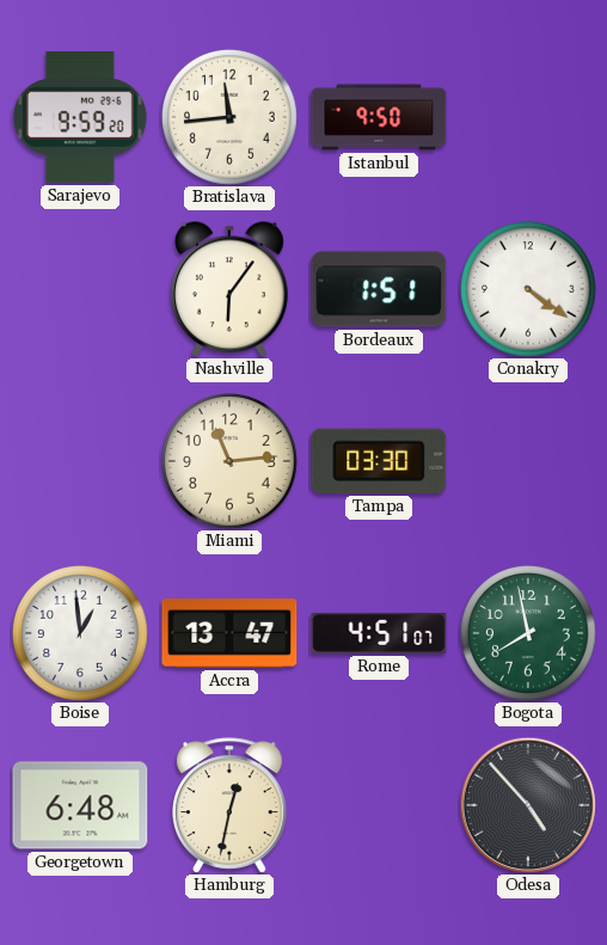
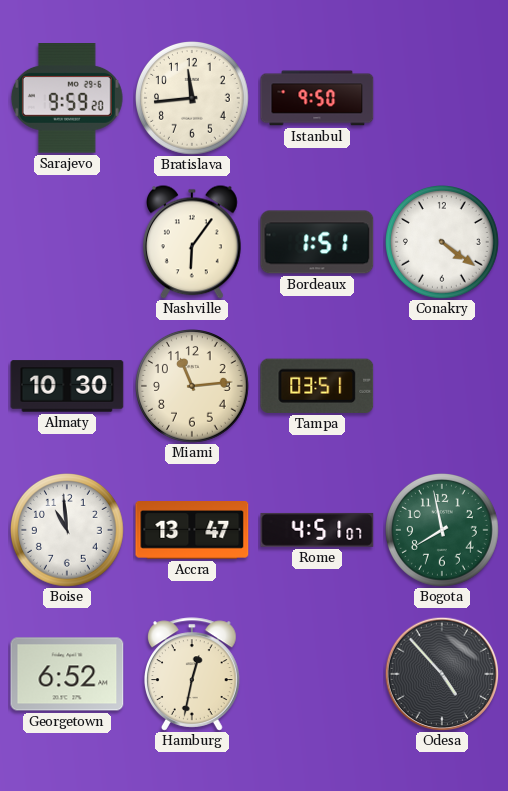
Almaty: none -> 10:30
Tampa: 03:30 -> 03:51
Boise: 12:59 -> 10:59
Georgetown: 6:48 -> 6:52
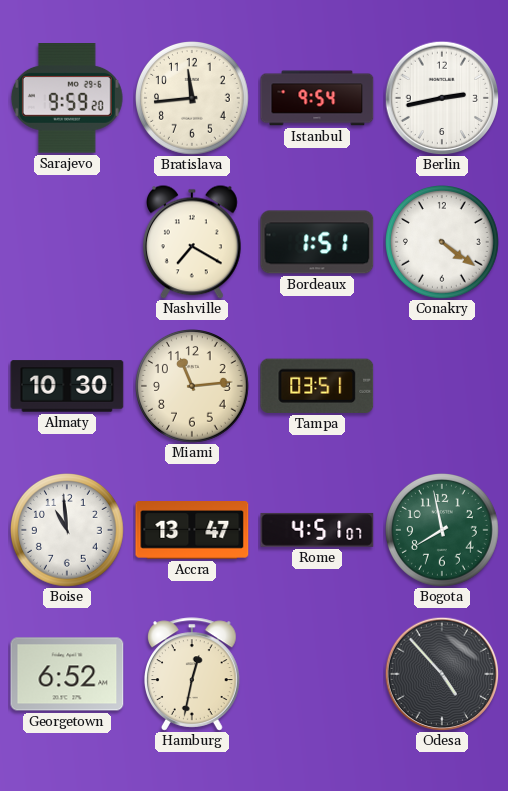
Istanbul: 9:50 -> 9:54
Berlin: none -> 2:43
Nashville: 6:06 -> 7:20
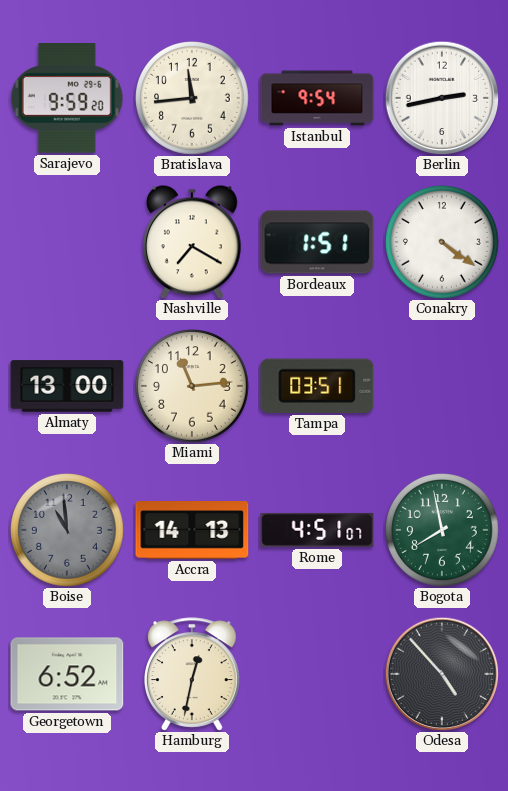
Almaty: 10:30 -> 13:00
Boise dial: white -> grey
Accra: 13:47 -> 14:13
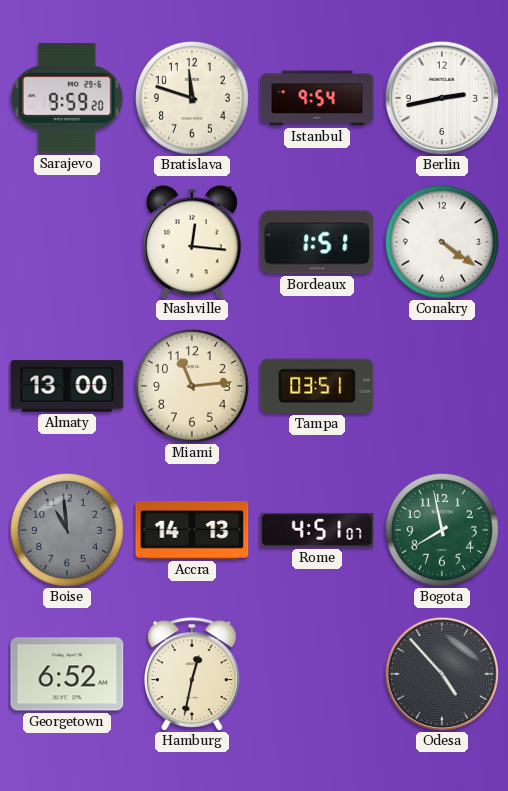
Bratislava: 11:44 -> 11:48
Nashville: 7:20 -> 12:16
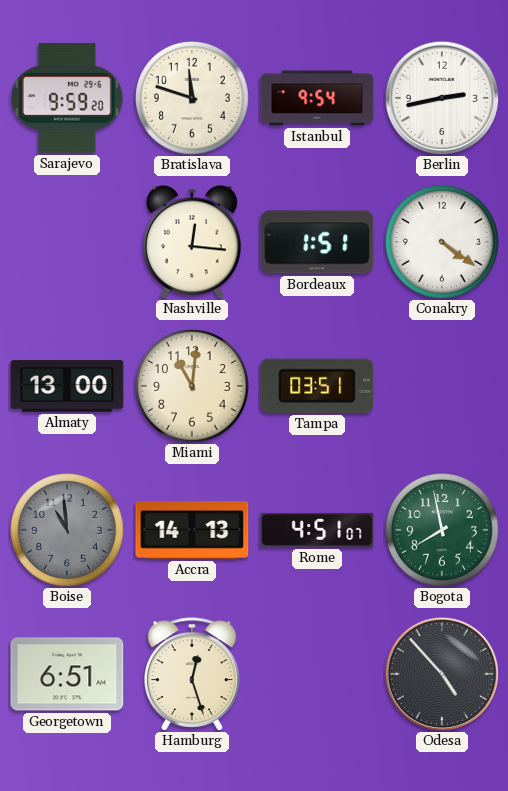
Miami: 11:14 -> 11:01
Georgetown: 6:52 -> 6:51
Hamburg: 12:32 -> 12:27
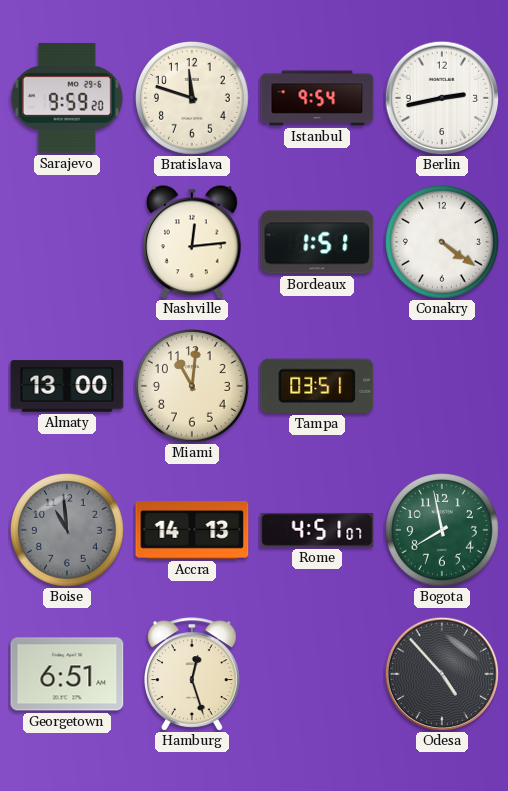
Nashville: 12:16 -> 12:14
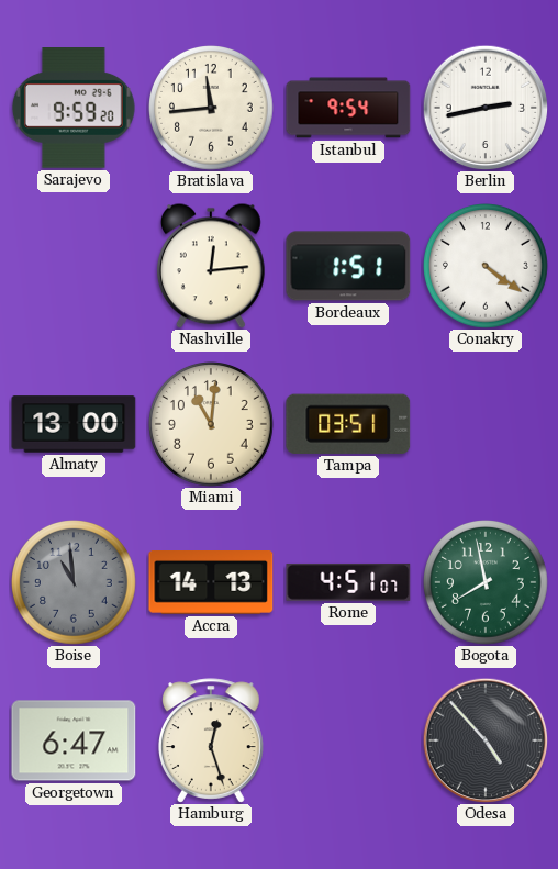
Bratislava: 11:48 -> 11:44
Georgetown: 6:51 -> 6:47
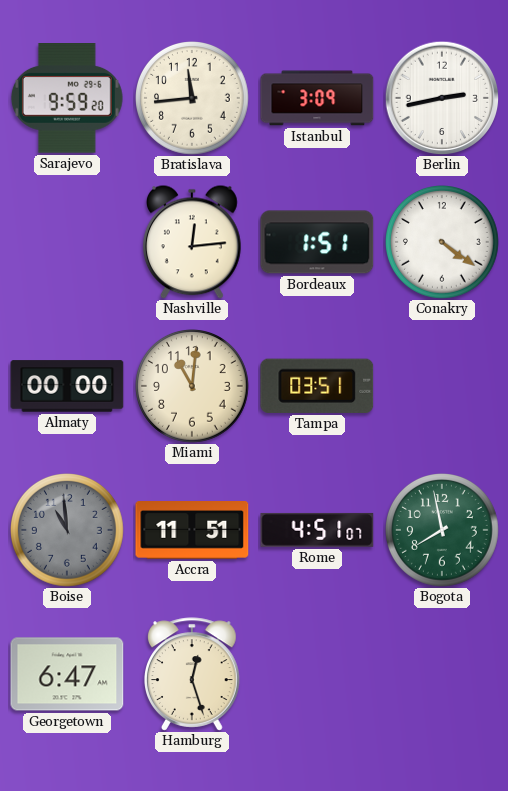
Istanbul: 9:54 -> 3:09
Almaty: 13:00 -> 00:00
Accra: 14:13 -> 11:51
Odesa: 4:53 -> none
